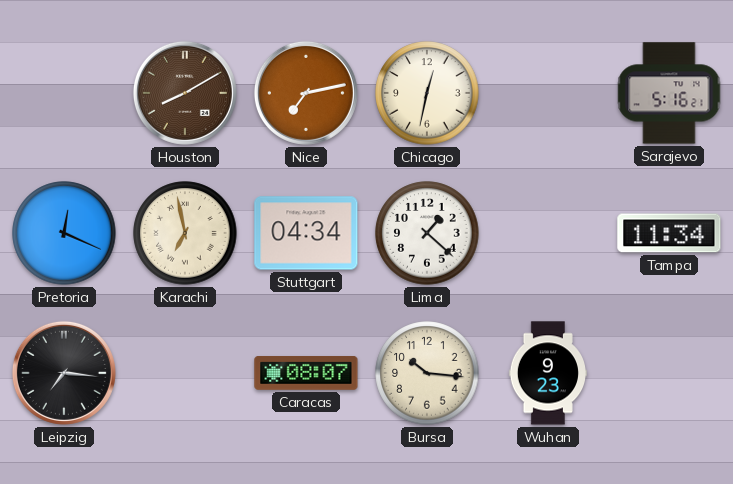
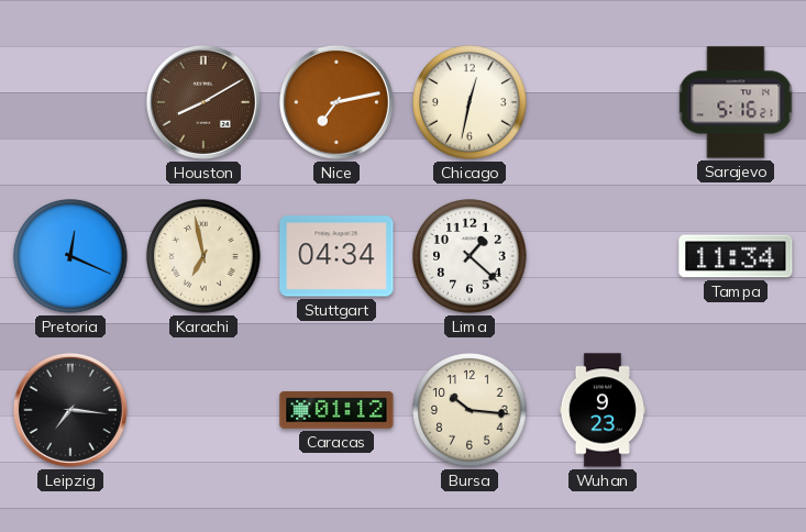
Caracas: 08:07 -> 01:12
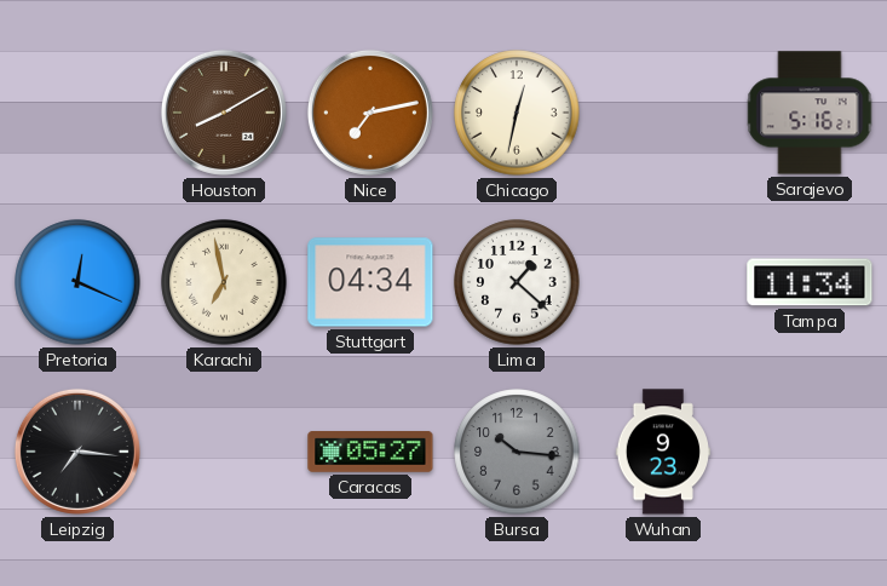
Caracas: 01:12 -> 05:27
Bursa dial: cream -> grey
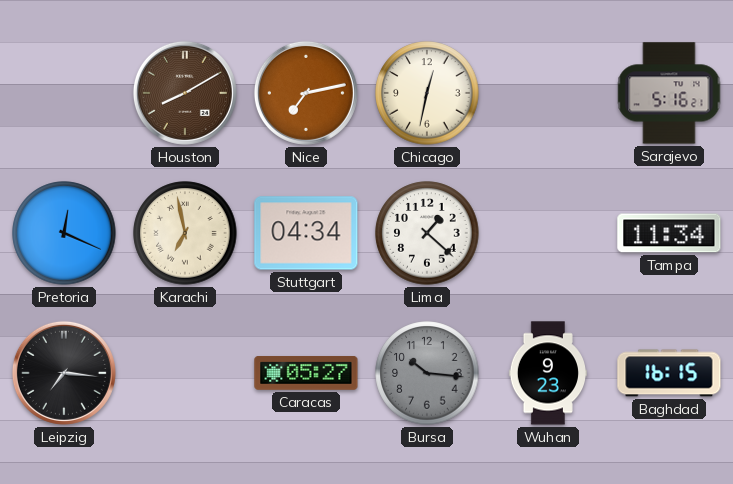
Baghdad: none -> 16:15
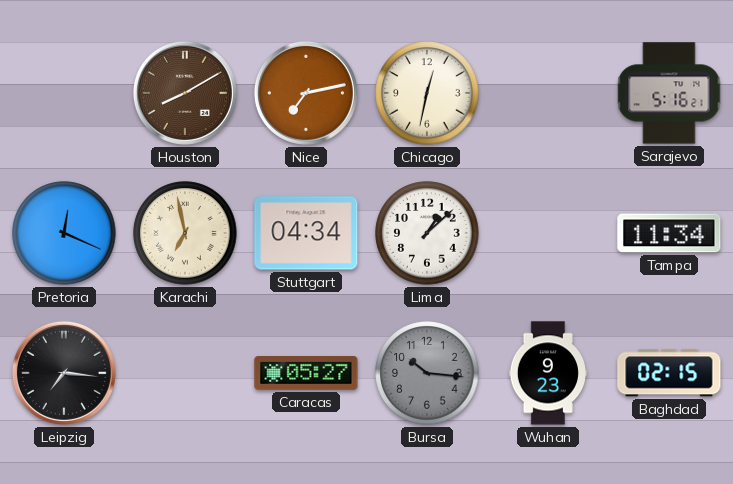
Lima: 1:22 -> 1:08
Baghdad: 16:15 -> 02:15
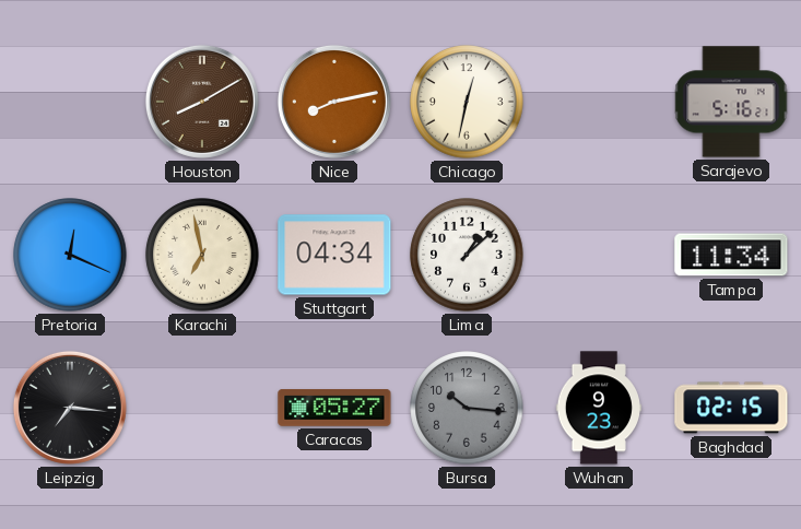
Nice: 7:13 -> 8:13
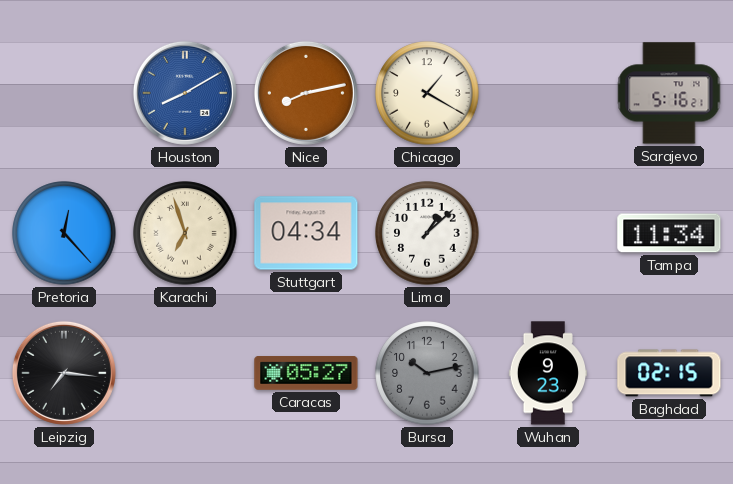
Houston dial: brown -> blue
Chicago: 12:32 -> 1:20
Pretoria: 12:19 -> 12:23
Karachi: 6:58 -> 6:57
Bursa: 10:16 -> 10:13
